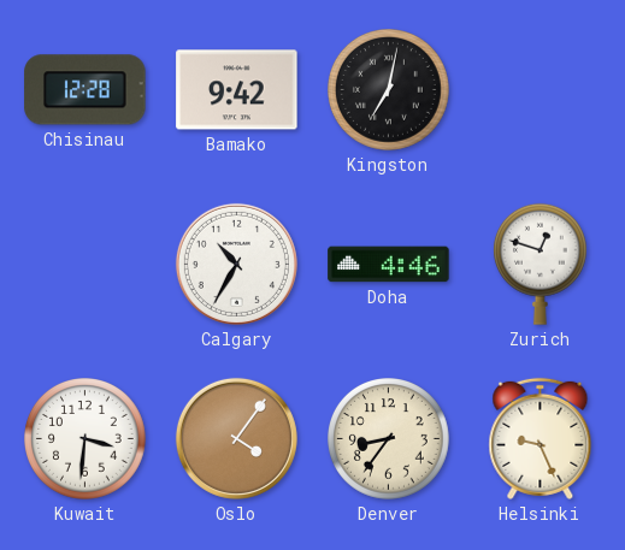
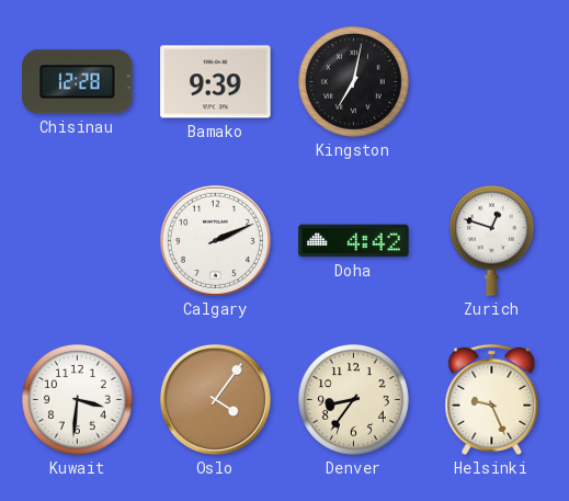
Bamako: 9:42 -> 9:39
Calgary: 10:35 -> 2:11
Doha: 4:46 -> 4:42
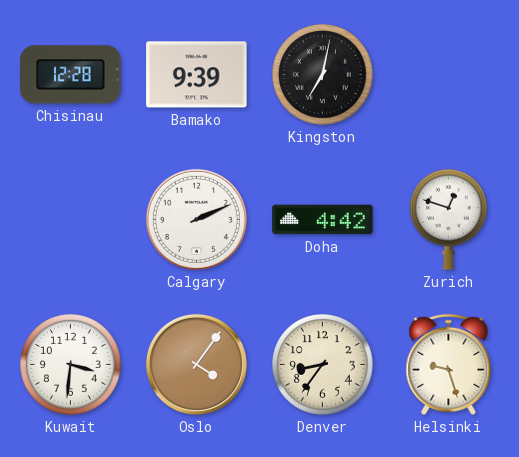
Helsinki: 9:26 -> 9:27
